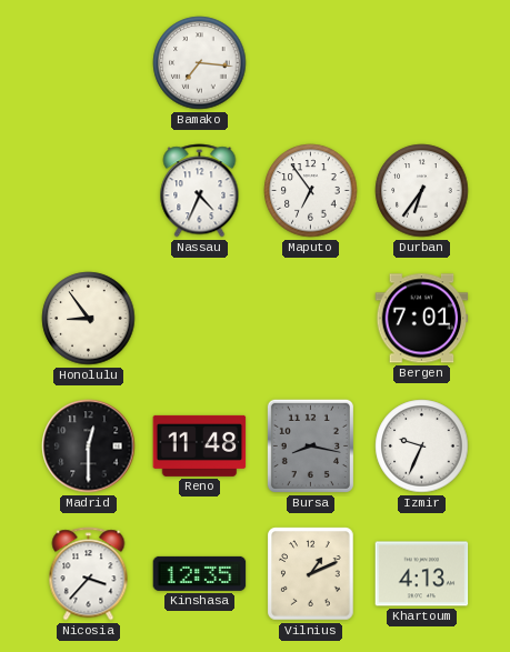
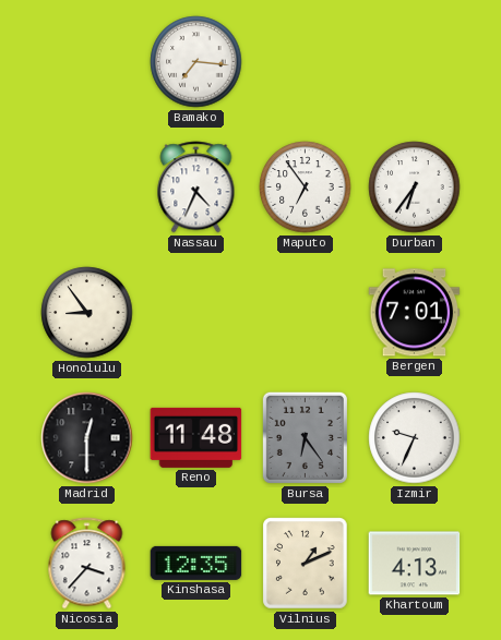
Bursa: 8:17 -> 6:24
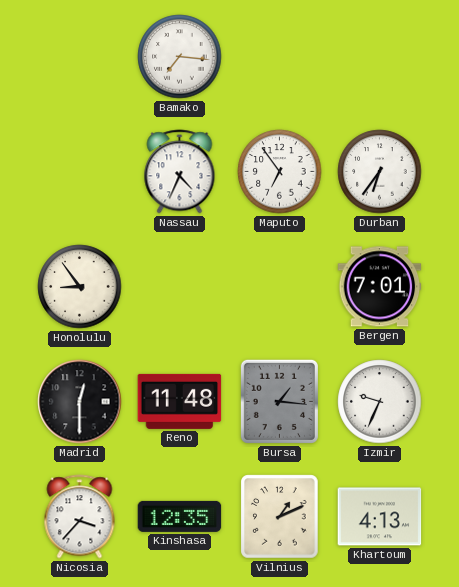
Bursa: 6:24 -> 1:16
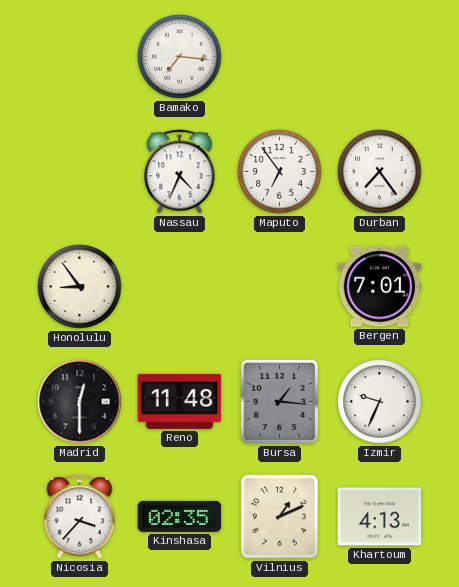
Durban: 6:36 -> 7:24
Kinshasa: 12:35 -> 02:35
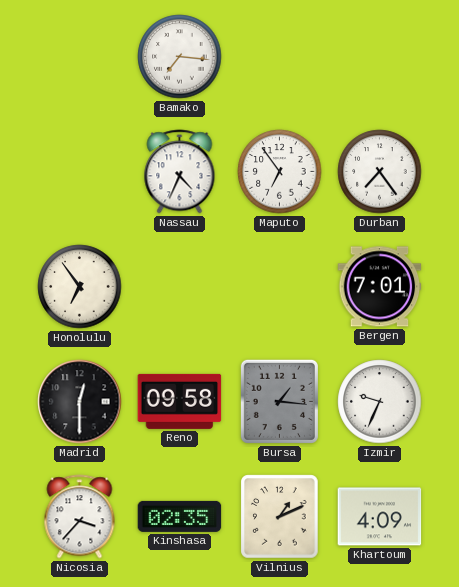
Honolulu: 8:54 -> 6:54
Reno: 11:48 -> 09:58
Khartoum: 4:13 -> 4:09
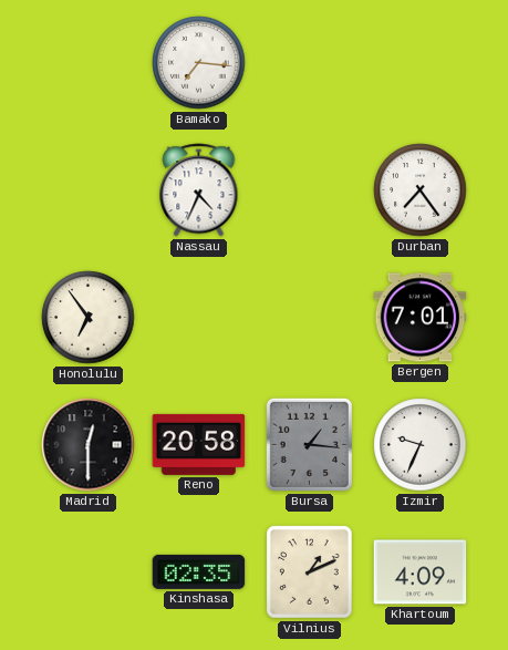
Maputo: 6:54 -> none
Reno: 09:58 -> 20:58
Nicosia: 3:37 -> none
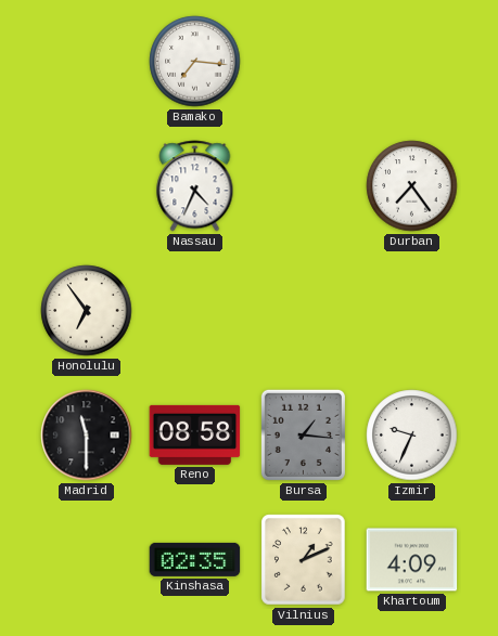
Bergen: 7:01 -> none
Madrid: 12:30 -> 11:30
Reno: 20:58 -> 08:58
